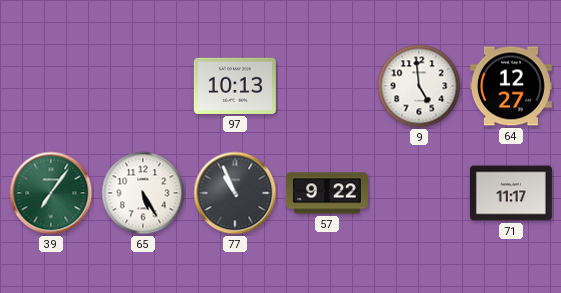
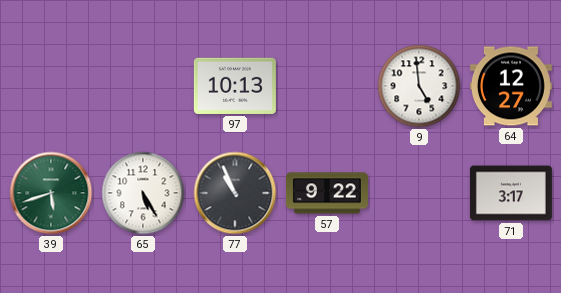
39: 7:06 -> 5:42
71: 11:17 -> 3:17
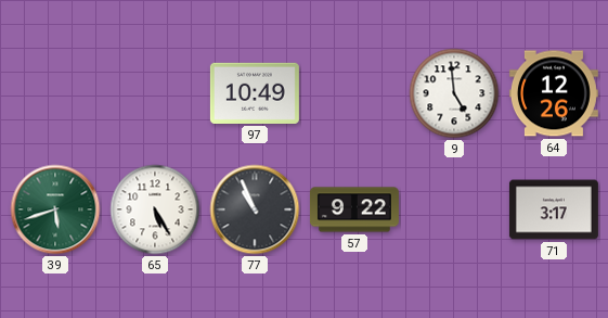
97: 10:13 -> 10:49
64: 12:27 -> 12:26
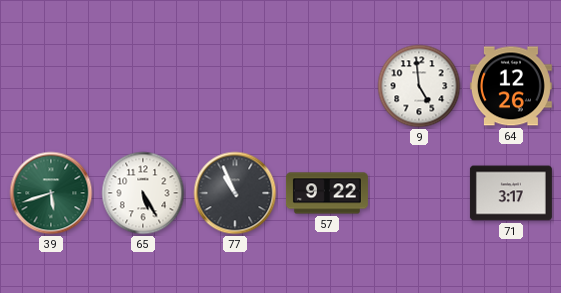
97: 10:49 -> none
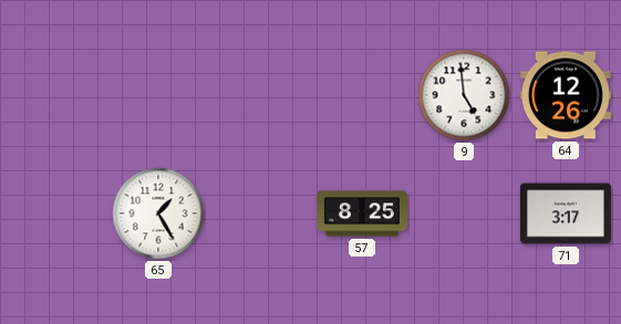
39: 5:42 -> none
65: 5:25 -> 1:25
77: 10:56 -> none
57: 9:22 -> 8:25
